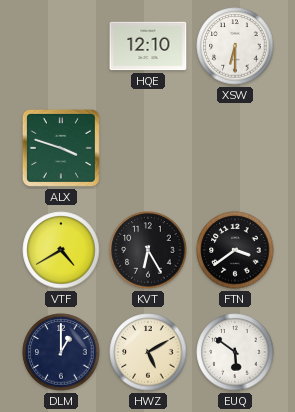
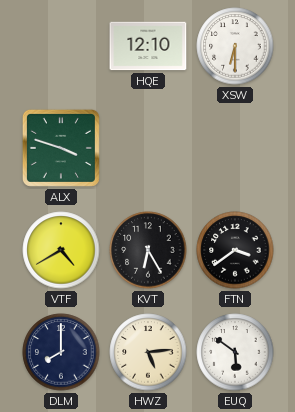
DLM: 1:00 -> 8:00
HWZ: 5:10 -> 5:14
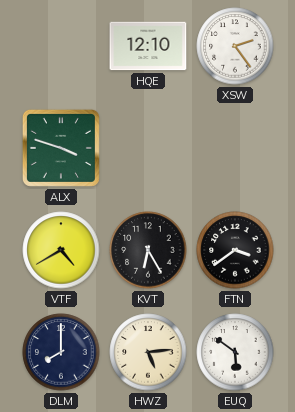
XSW: 6:30 -> 2:24
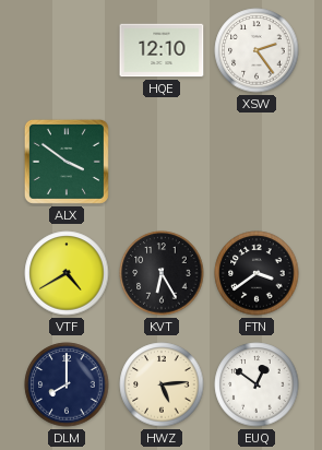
ALX: 3:48 -> 3:51
EUQ: 5:51 -> 12:51
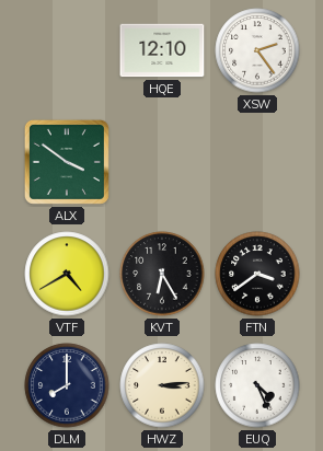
HWZ: 5:14 -> 3:14
EUQ: 12:51 -> 4:26
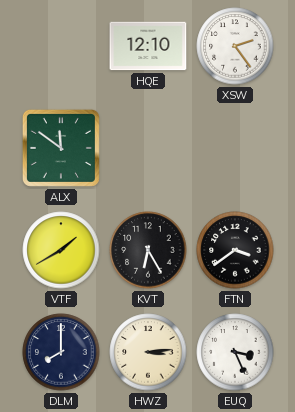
ALX: 3:51 -> 11:51
VTF: 4:40 -> 1:40
EUQ: 4:26 -> 3:26
